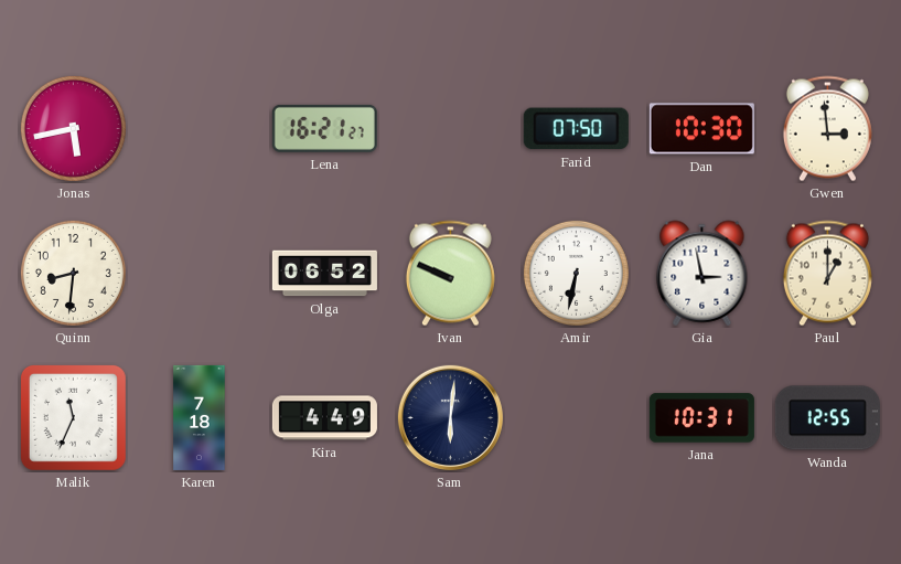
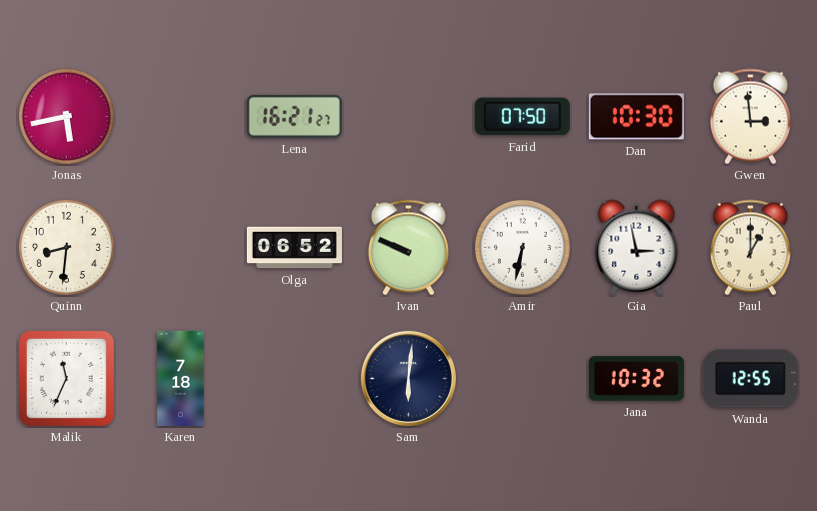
Kira: 4:49 -> none
Jana: 10:31 -> 10:32
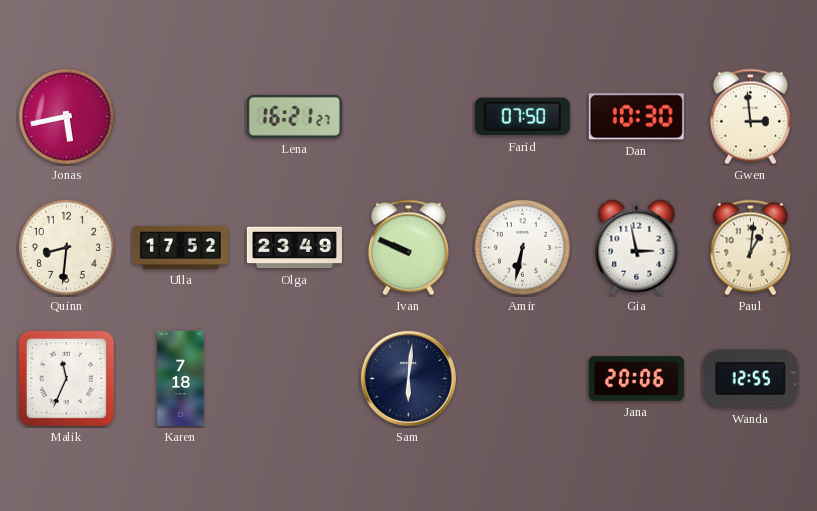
Ulla: none -> 17:52
Olga: 06:52 -> 23:49
Paul: 1:00 -> 1:01
Jana: 10:32 -> 20:06
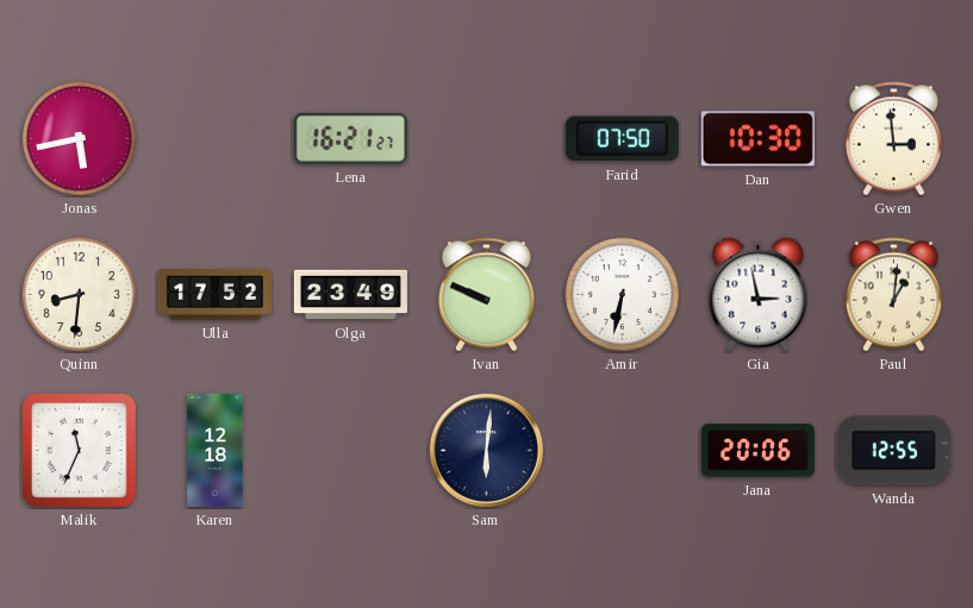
Karen: 7:18 -> 12:18
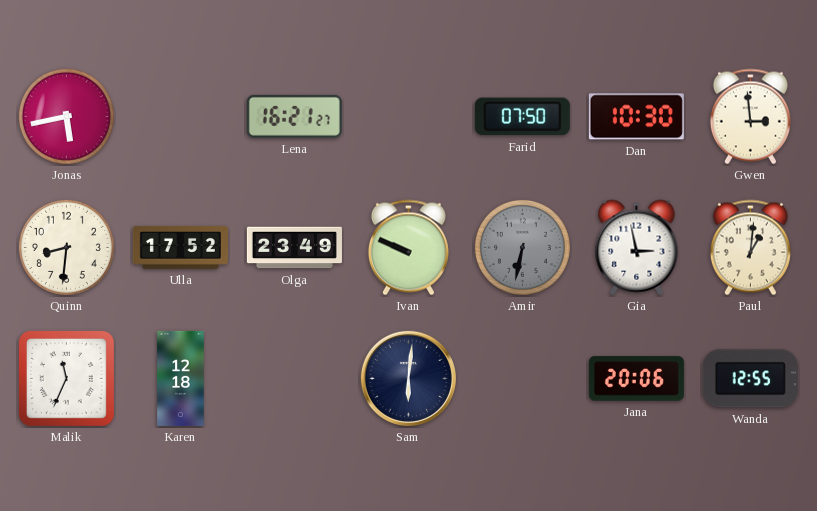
Amir dial: white -> grey
